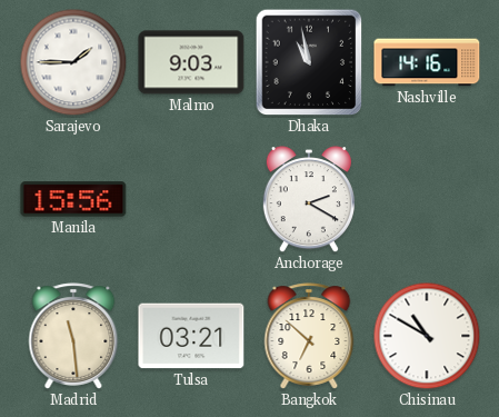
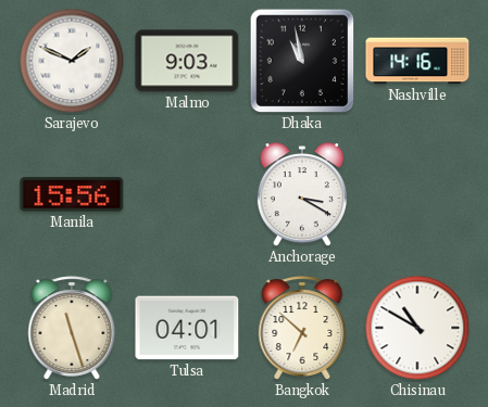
Sarajevo: 1:45 -> 1:49
Anchorage: 2:20 -> 3:20
Madrid: 11:29 -> 11:27
Tulsa: 03:21 -> 04:01
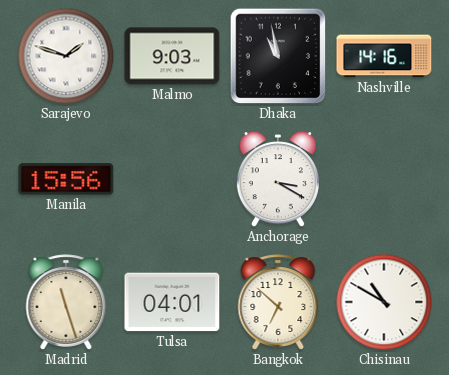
Sarajevo: 1:49 -> 1:48
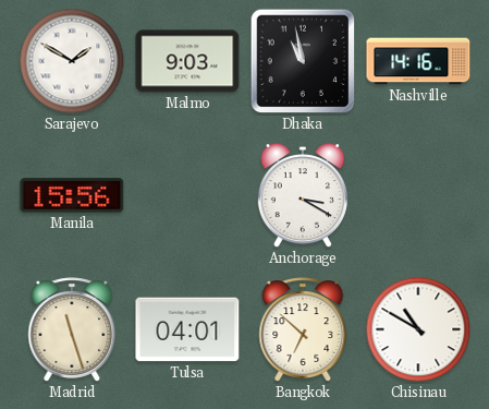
Sarajevo: 1:48 -> 1:50
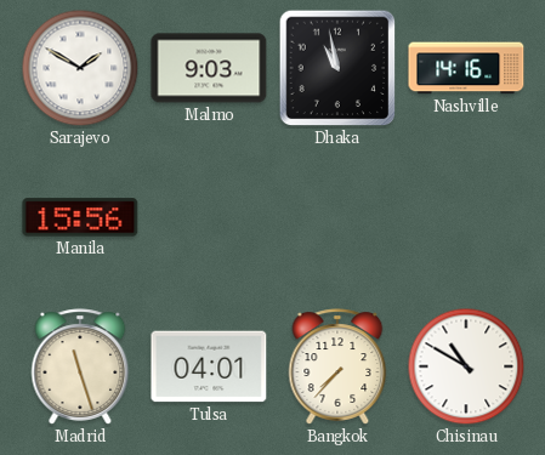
Anchorage: 3:20 -> none
Bangkok: 6:52 -> 7:37
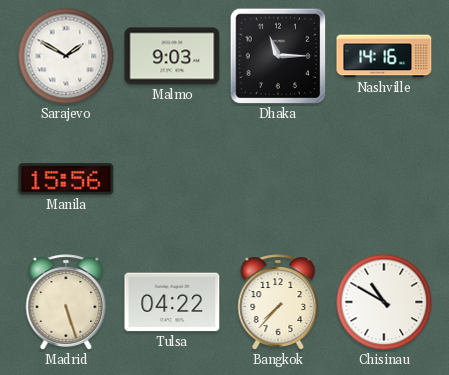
Dhaka: 10:58 -> 11:15
Madrid: 11:27 -> 5:27
Tulsa: 04:01 -> 04:22
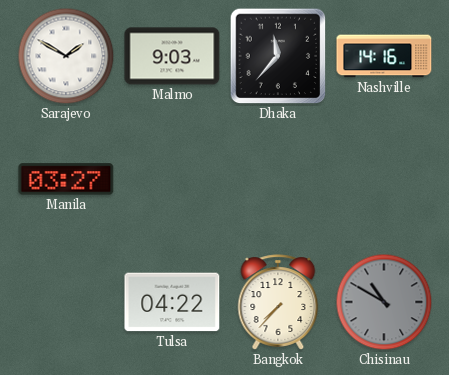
Dhaka: 11:15 -> 11:37
Manila: 15:56 -> 03:27
Madrid: 5:27 -> none
Chisinau dial: white -> grey
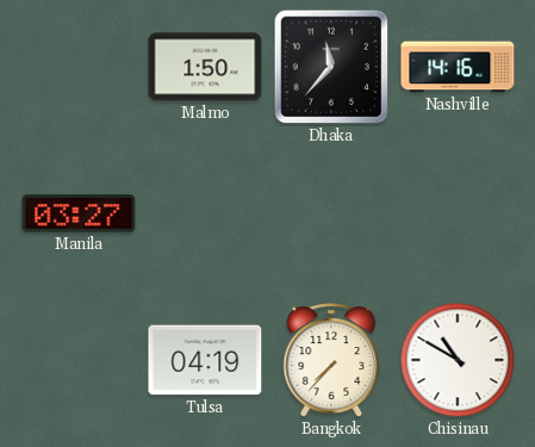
Sarajevo: 1:50 -> none
Malmo: 9:03 -> 1:50
Tulsa: 04:22 -> 04:19
Chisinau dial: grey -> white
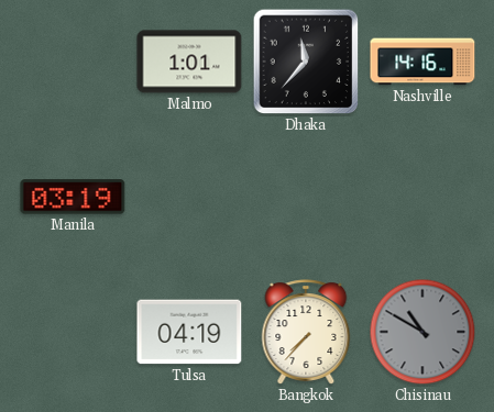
Malmo: 1:50 -> 1:01
Manila: 03:27 -> 03:19
Chisinau dial: white -> grey
